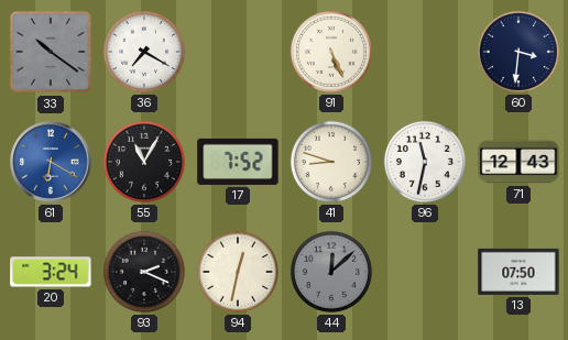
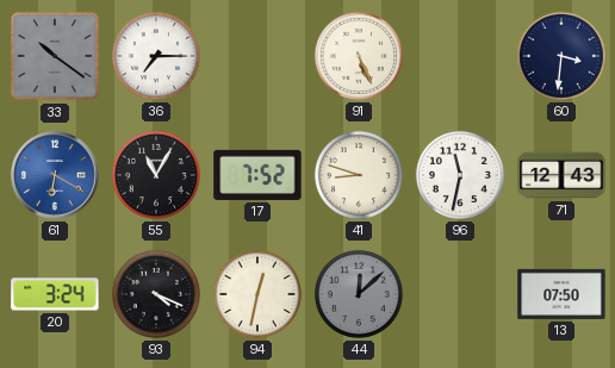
36: 7:20 -> 7:15
93: 2:19 -> 4:19
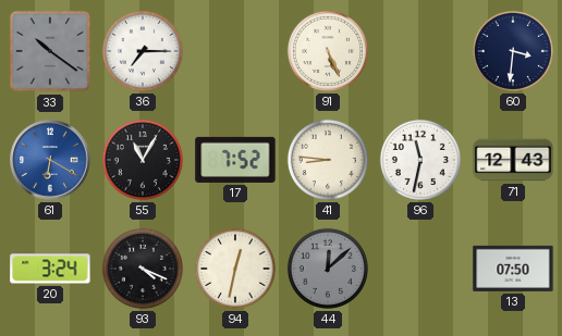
41: 8:48 -> 8:46
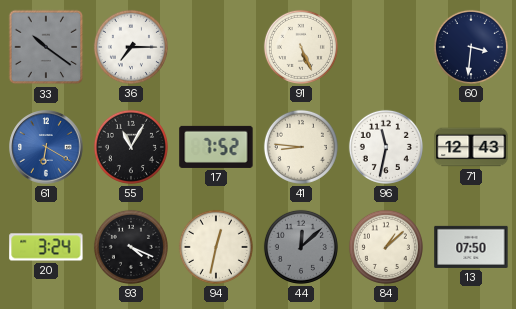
84: none -> 1:08
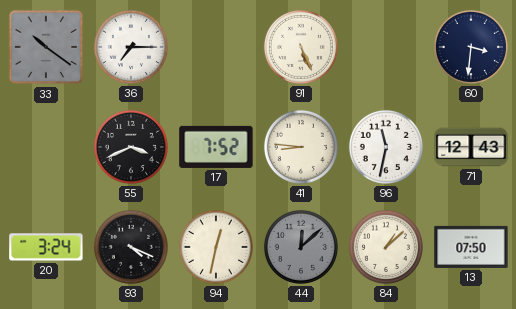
61: 6:20 -> none
55: 11:05 -> 3:41
